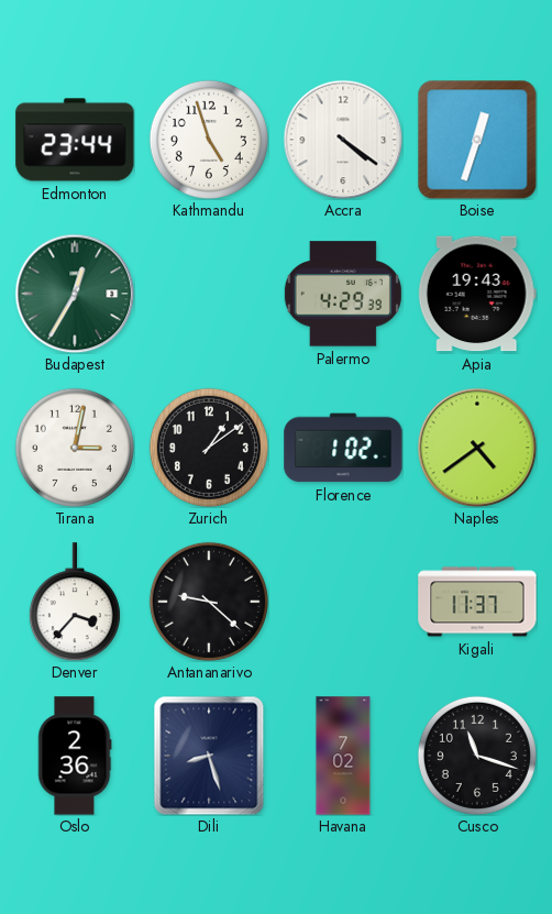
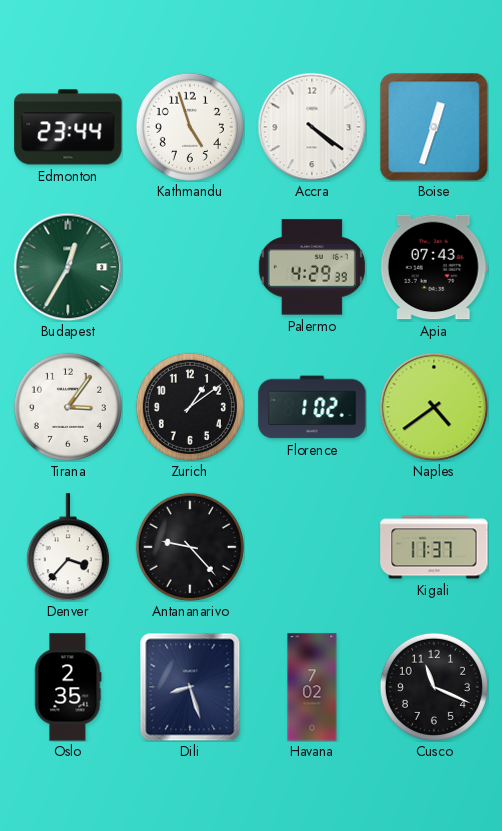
Apia: 19:43 -> 07:43
Tirana: 3:02 -> 3:06
Antananarivo: 9:22 -> 9:23
Oslo: 2:36 -> 2:35
Cusco: 11:18 -> 11:19
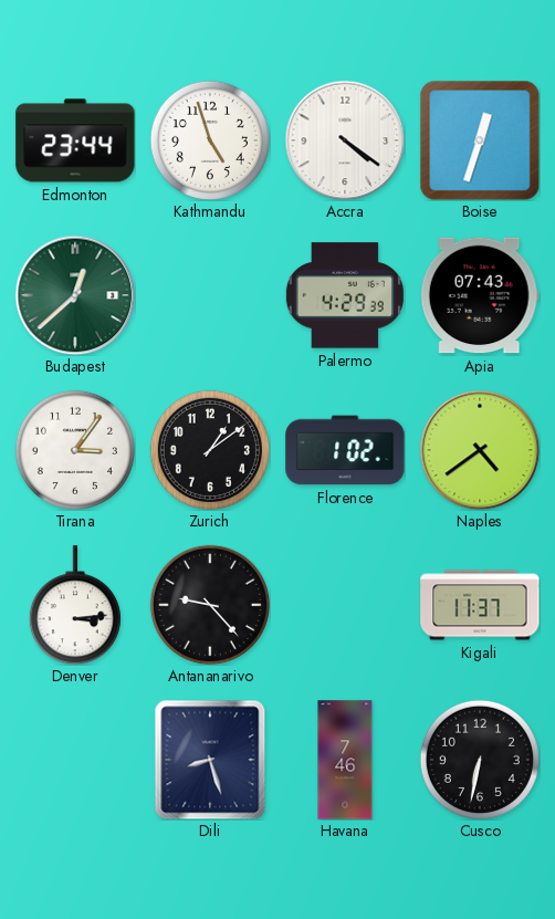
Budapest: 12:35 -> 12:38
Denver: 3:37 -> 3:14
Oslo: 2:35 -> none
Havana: 7:02 -> 7:46
Cusco: 11:19 -> 6:32
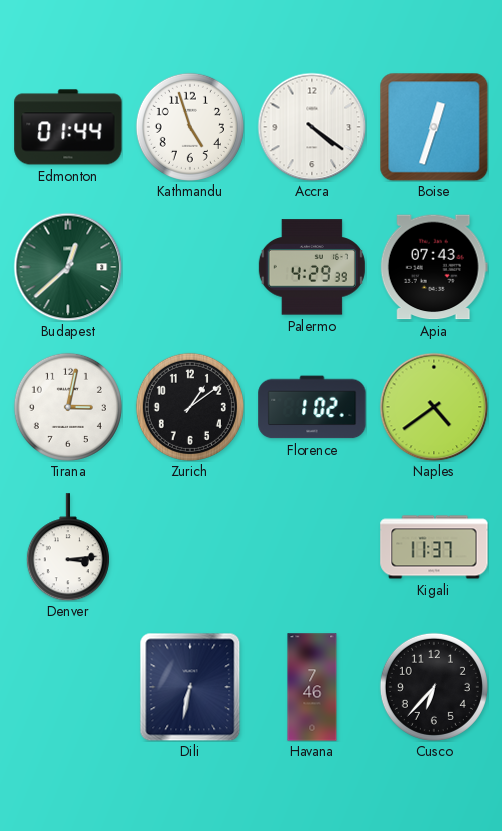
Edmonton: 23:44 -> 01:44
Tirana: 3:06 -> 3:02
Antananarivo: 9:23 -> none
Dili: 8:27 -> 6:32
Cusco: 6:32 -> 6:37
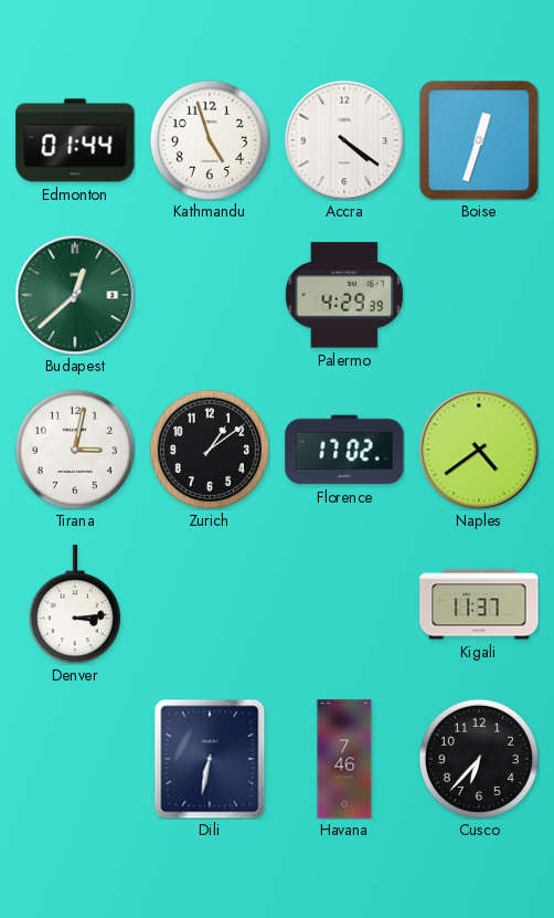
Apia: 07:43 -> none
Florence: 1:02 -> 17:02
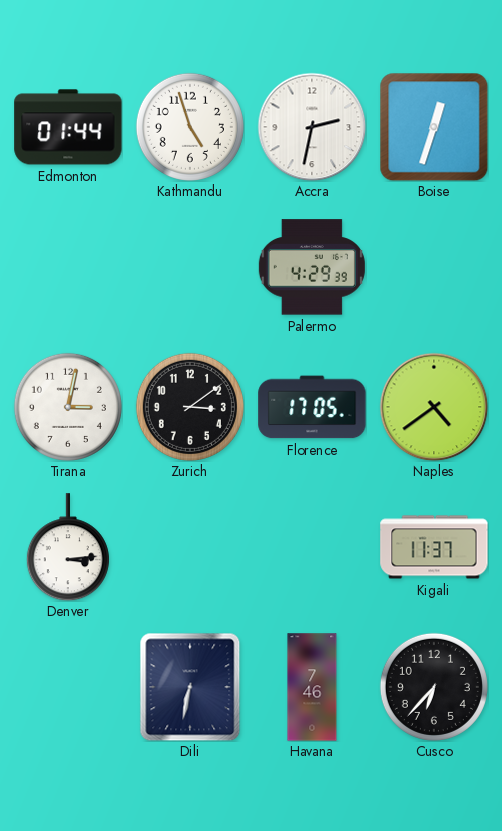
Accra: 4:21 -> 2:32
Budapest: 12:38 -> none
Zurich: 1:09 -> 3:09
Florence: 17:02 -> 17:05
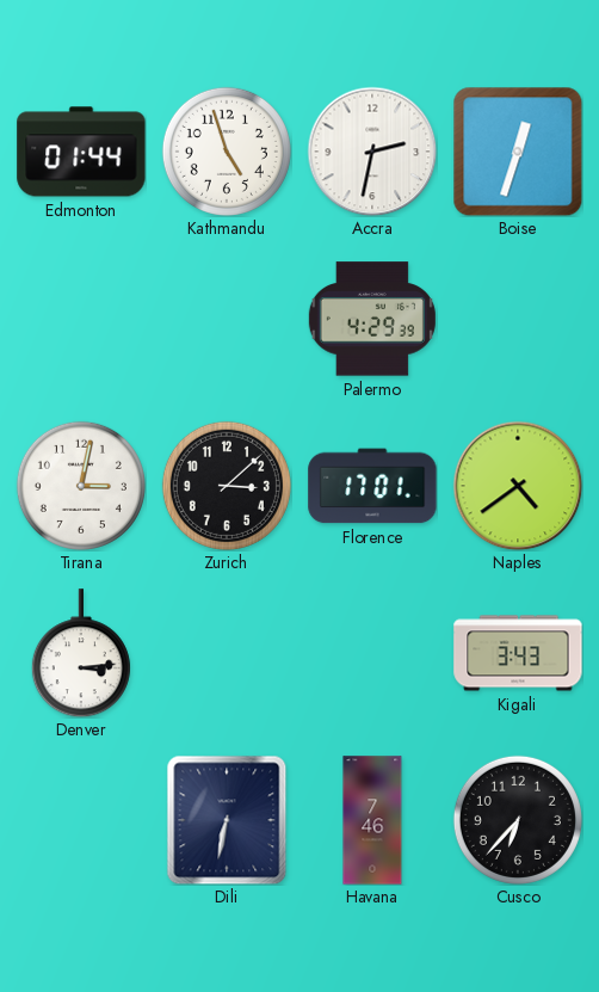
Zurich: 3:09 -> 3:08
Florence: 17:05 -> 17:01
Kigali: 11:37 -> 3:43
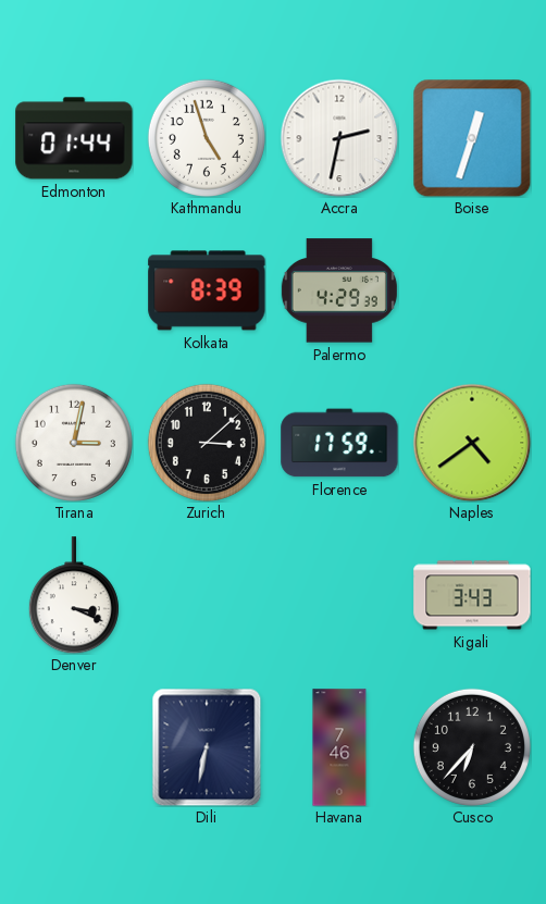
Kolkata: none -> 8:39
Florence: 17:01 -> 17:59
Denver: 3:14 -> 3:19
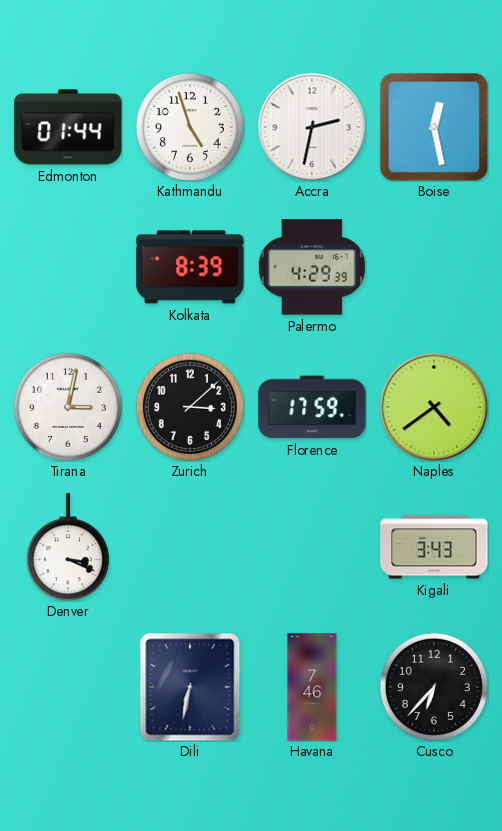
Boise: 12:33 -> 12:28
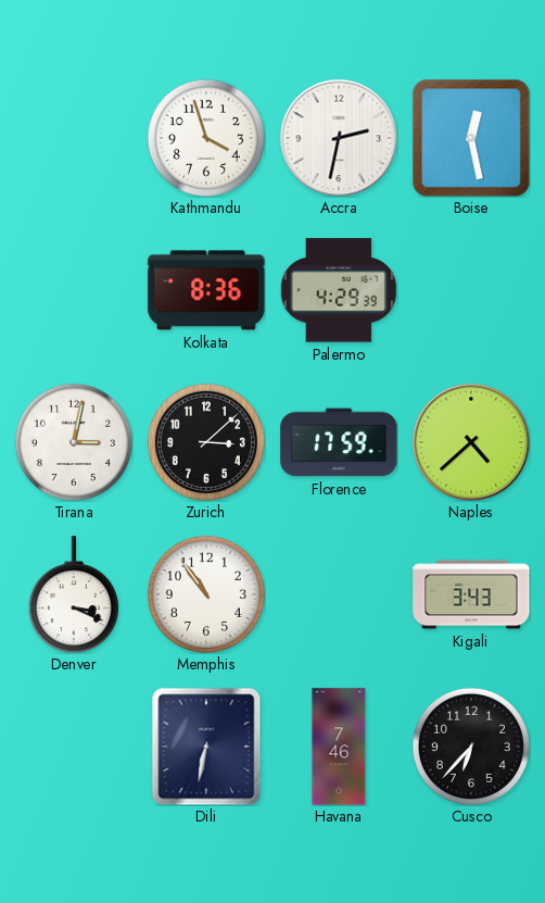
Edmonton: 01:44 -> none
Kathmandu: 4:57 -> 3:57
Kolkata: 8:39 -> 8:36
Naples: 4:39 -> 4:38
Memphis: none -> 10:54
